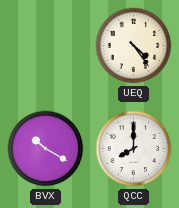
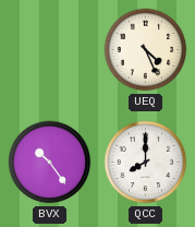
UEQ: 4:24 -> 4:26
BVX: 10:20 -> 10:24
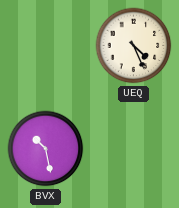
BVX: 10:24 -> 10:28
QCC: 8:00 -> none
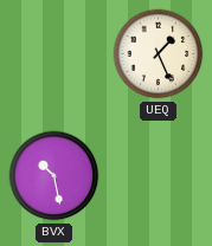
UEQ: 4:26 -> 1:26
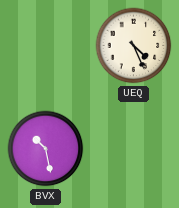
UEQ: 1:26 -> 4:26
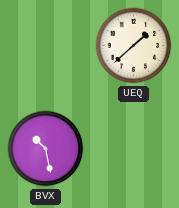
UEQ: 4:26 -> 1:38
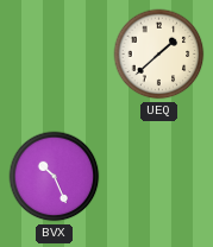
BVX: 10:28 -> 10:26
